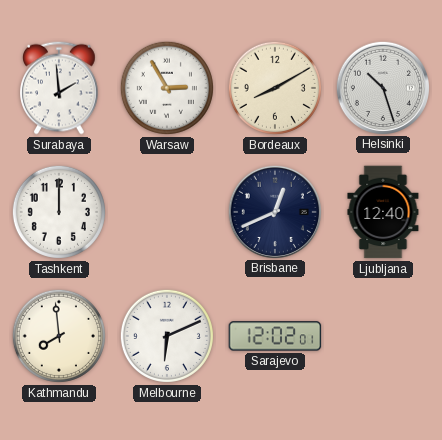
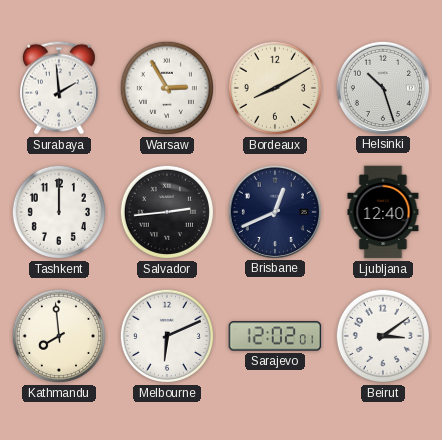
Salvador: none -> 2:44
Beirut: none -> 3:09
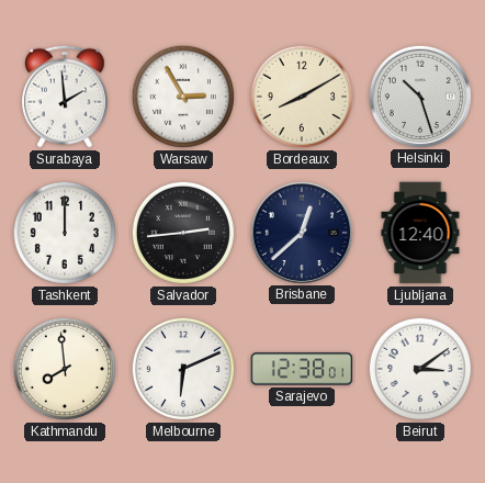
Brisbane: 12:41 -> 12:38
Sarajevo: 12:02 -> 12:38
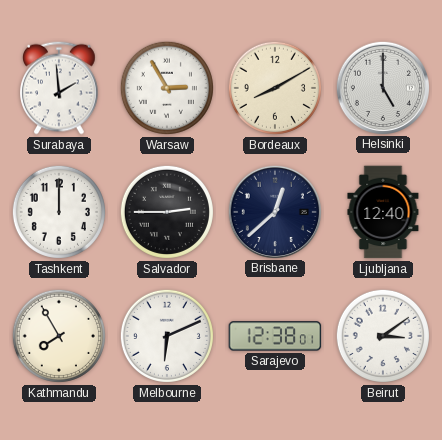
Helsinki: 10:27 -> 5:00
Salvador: 2:44 -> 2:45
Kathmandu: 7:59 -> 7:55
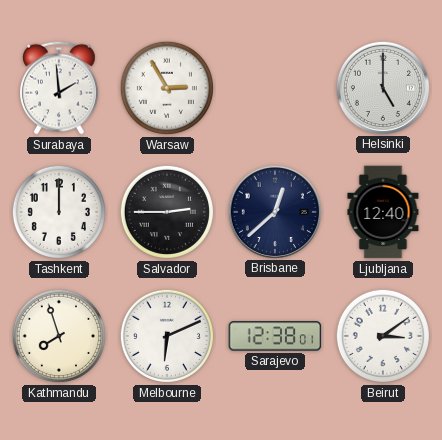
Bordeaux: 8:10 -> none
Kathmandu: 7:55 -> 7:57
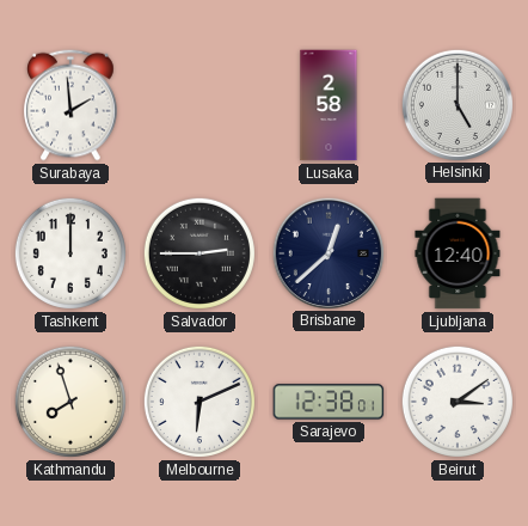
Warsaw: 2:55 -> none
Lusaka: none -> 2:58
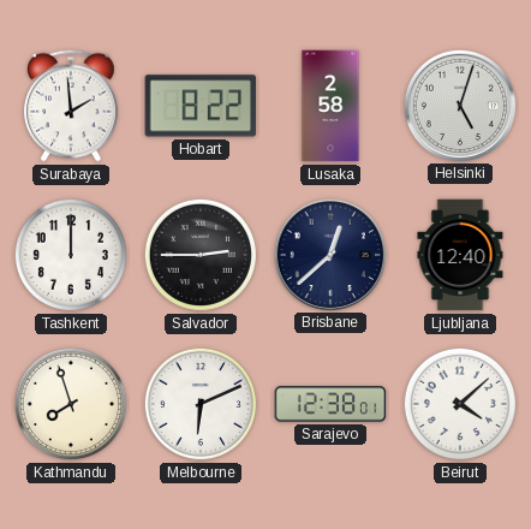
Hobart: none -> 8:22
Helsinki: 5:00 -> 5:03
Beirut: 3:09 -> 4:08
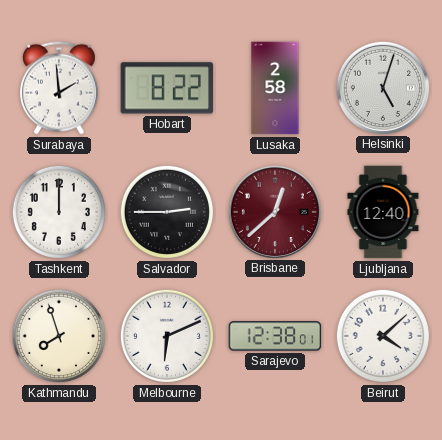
Brisbane dial: navy -> burgundy
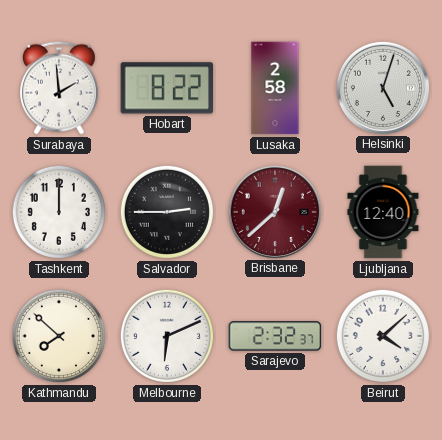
Kathmandu: 7:57 -> 7:52
Sarajevo: 12:38 -> 2:32
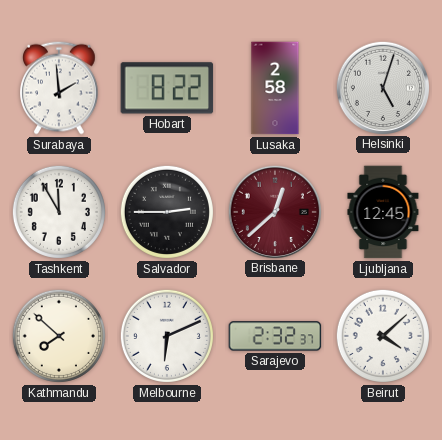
Tashkent: 12:00 -> 11:55
Ljubljana: 12:40 -> 12:45
